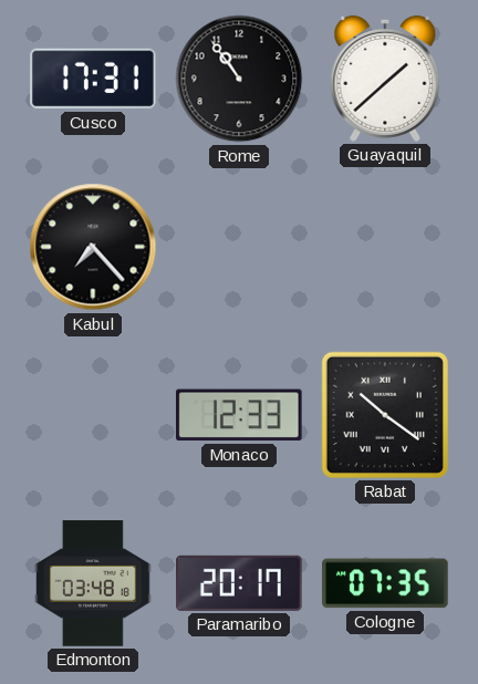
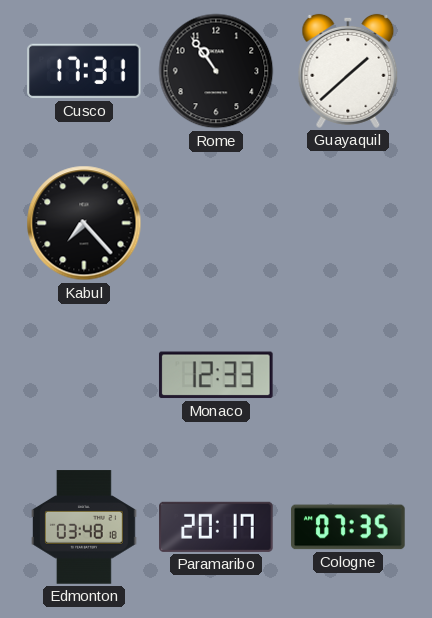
Rabat: 10:21 -> none
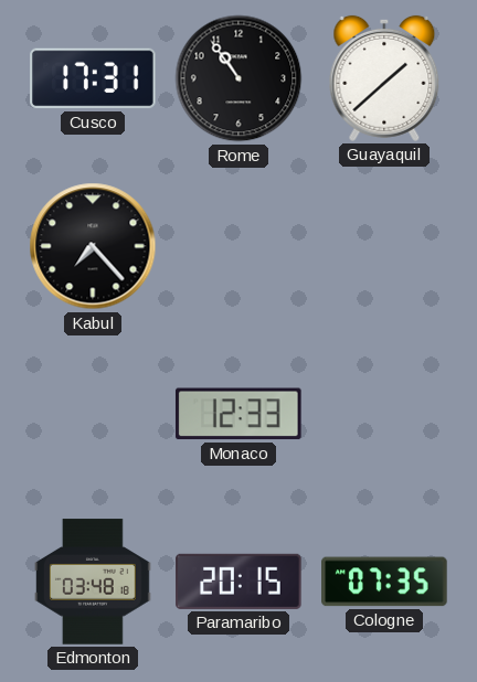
Paramaribo: 20:17 -> 20:15
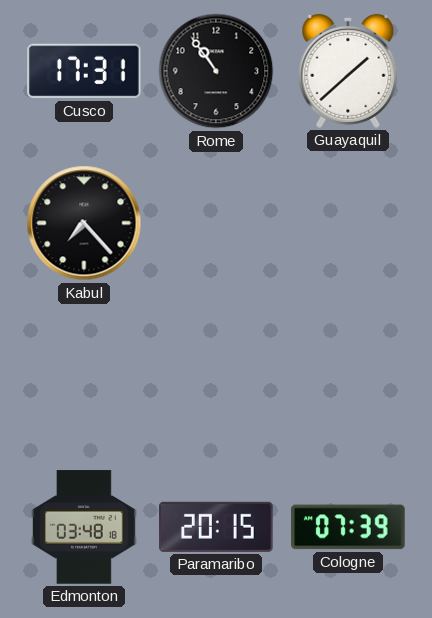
Monaco: 12:33 -> none
Cologne: 07:35 -> 07:39
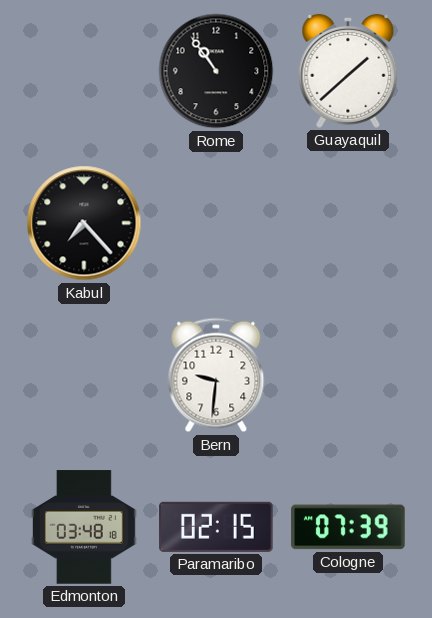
Cusco: 17:31 -> none
Bern: none -> 9:31
Paramaribo: 20:15 -> 02:15
